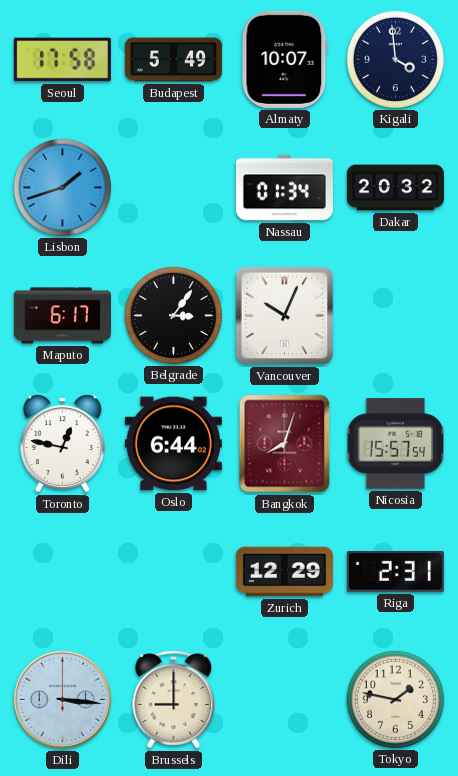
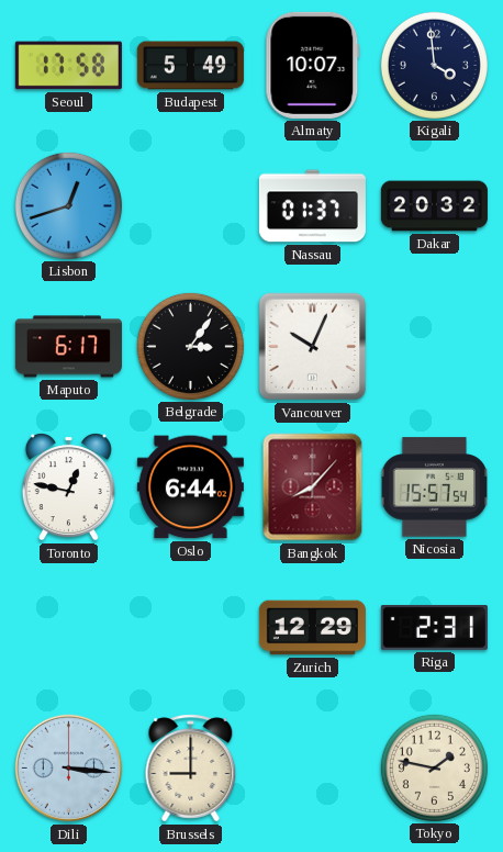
Lisbon: 1:42 -> 12:42
Nassau: 01:34 -> 01:37
Bangkok: 8:03 -> 8:07
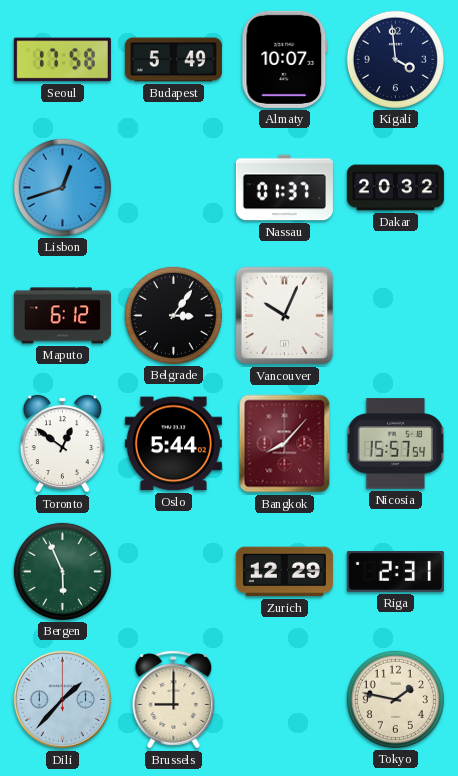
Maputo: 6:17 -> 6:12
Toronto: 12:47 -> 12:51
Oslo: 6:44 -> 5:44
Bergen: none -> 5:56
Dili: 3:16 -> 1:37
